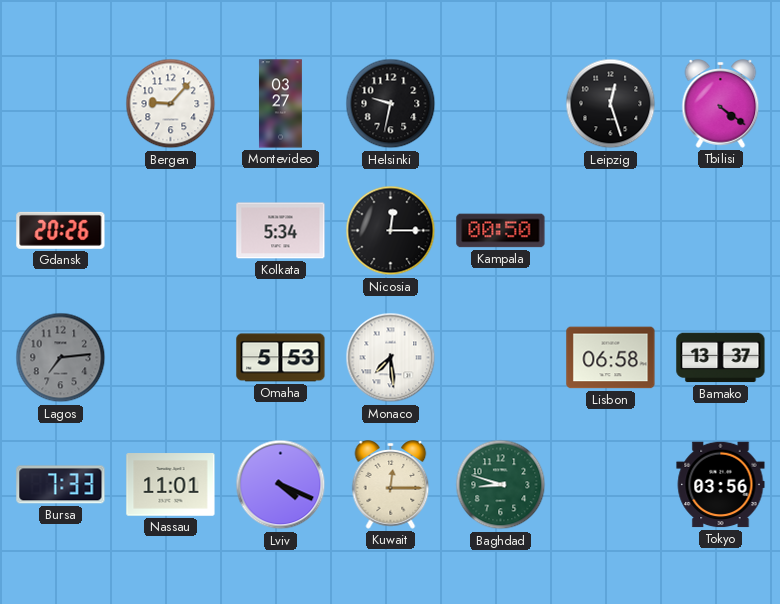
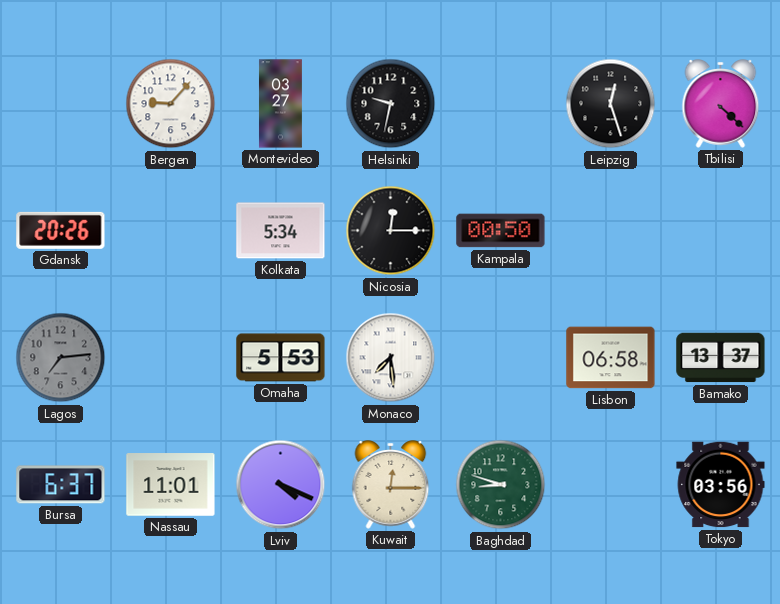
Tbilisi: 4:21 -> 4:22
Bursa: 7:33 -> 6:37
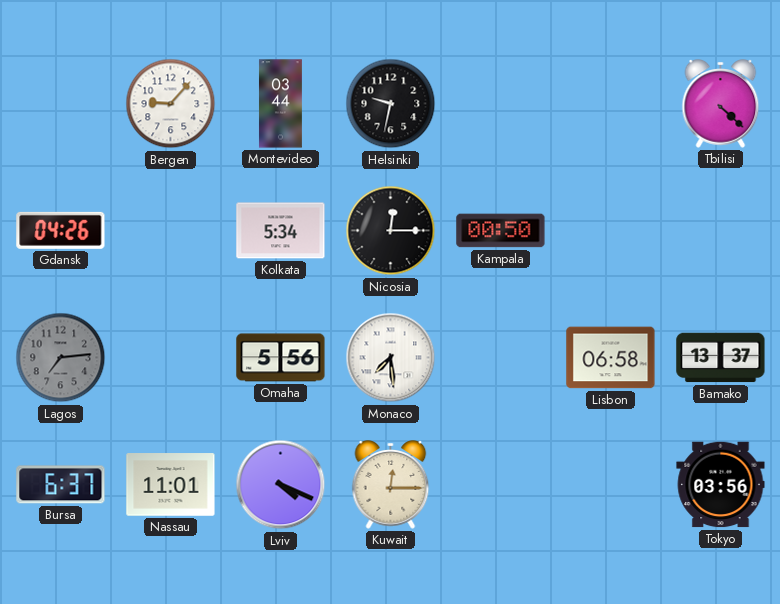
Montevideo: 03:27 -> 03:44
Leipzig: 12:27 -> none
Gdansk: 20:26 -> 04:26
Omaha: 5:53 -> 5:56
Baghdad: 8:48 -> none
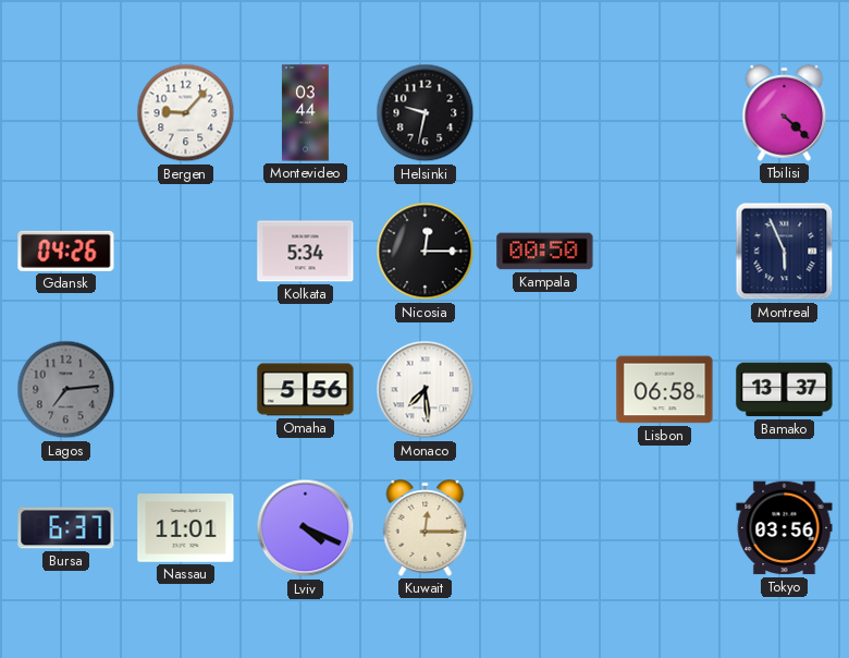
Montreal: none -> 5:56
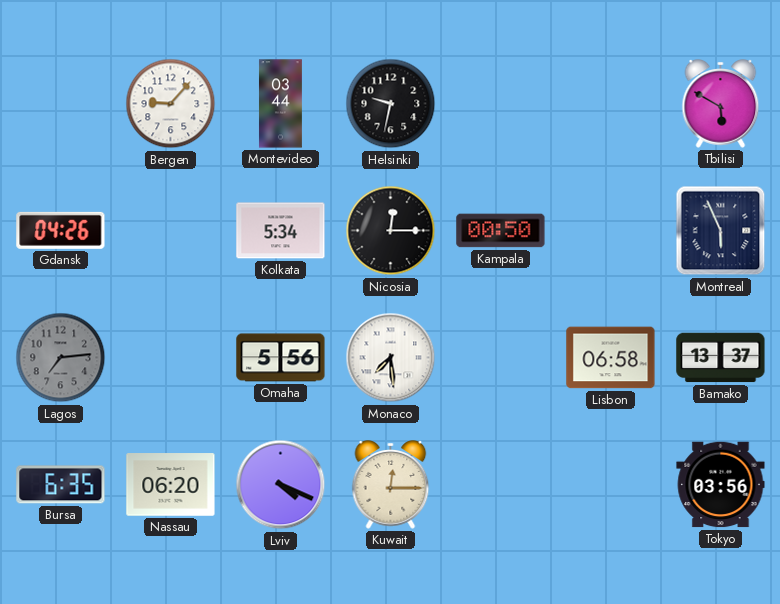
Tbilisi: 4:22 -> 5:50
Bursa: 6:37 -> 6:35
Nassau: 11:01 -> 06:20
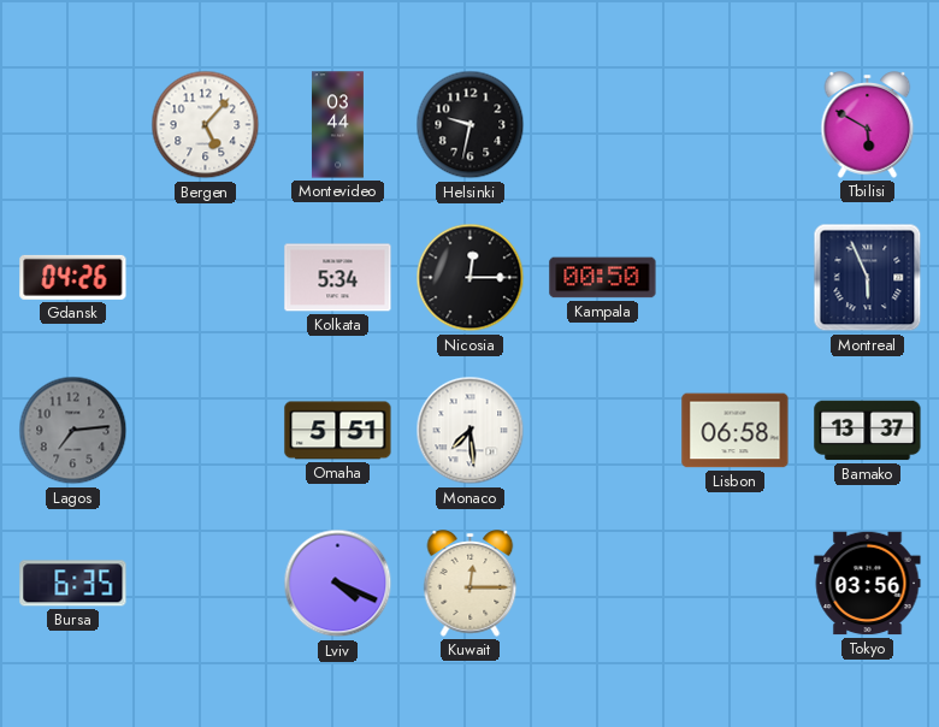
Bergen: 9:07 -> 5:07
Omaha: 5:56 -> 5:51
Nassau: 06:20 -> none
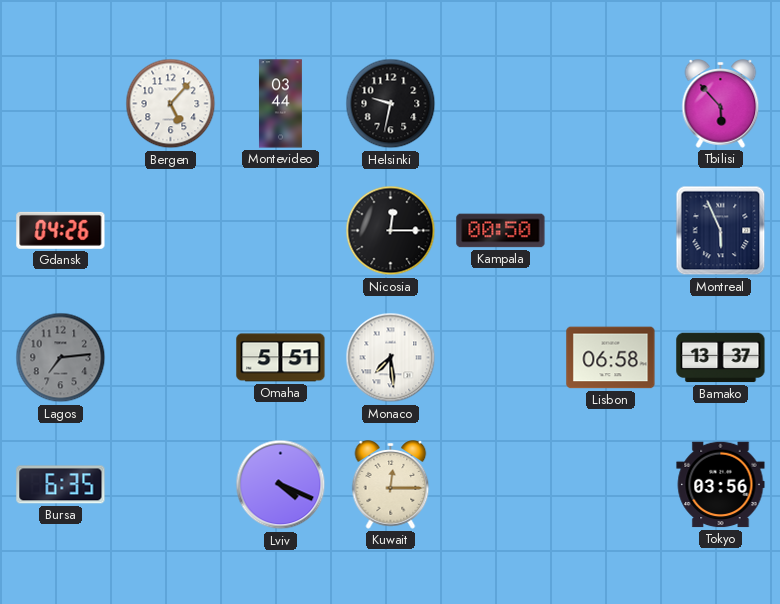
Tbilisi: 5:50 -> 5:53
Kolkata: 5:34 -> none
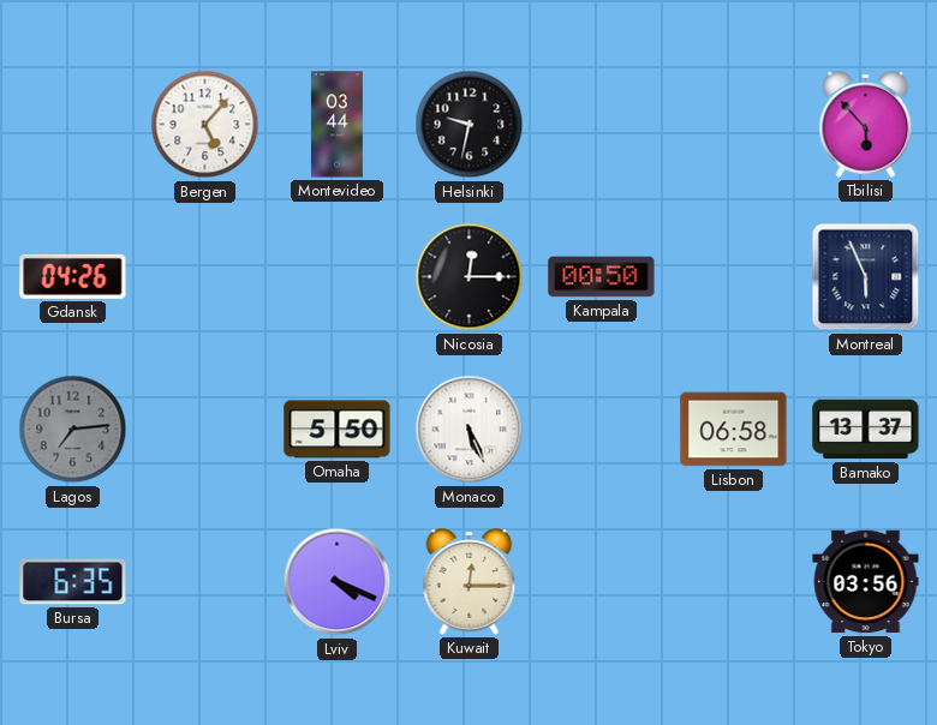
Omaha: 5:51 -> 5:50
Monaco: 7:29 -> 5:26
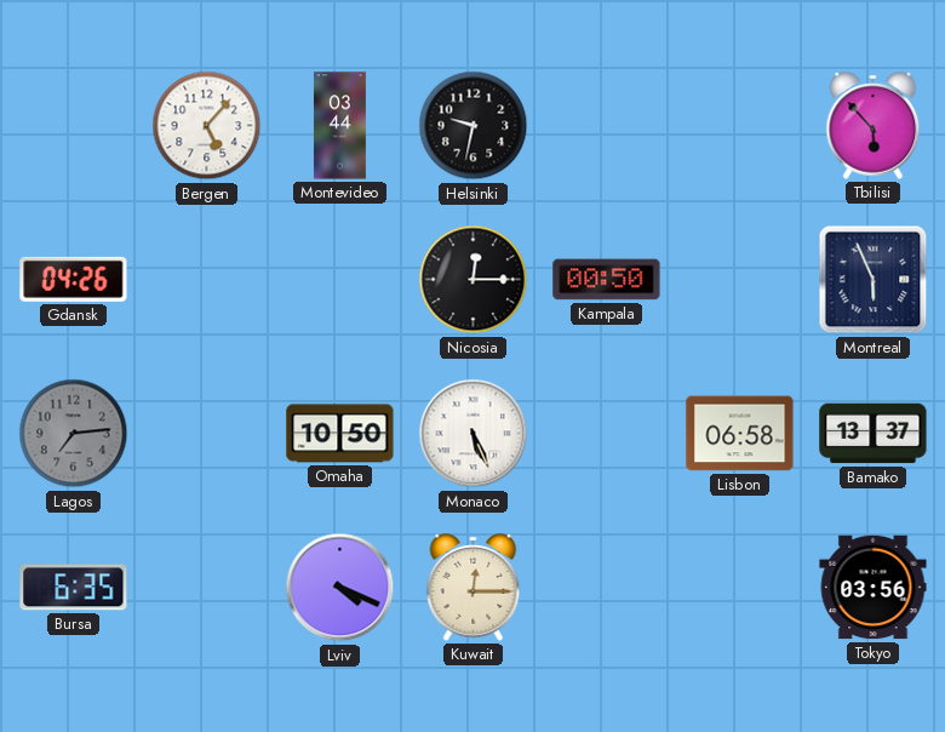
Omaha: 5:50 -> 10:50
